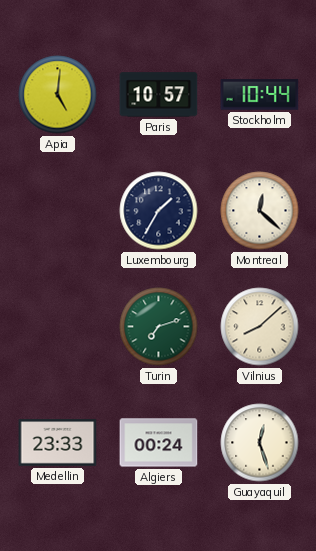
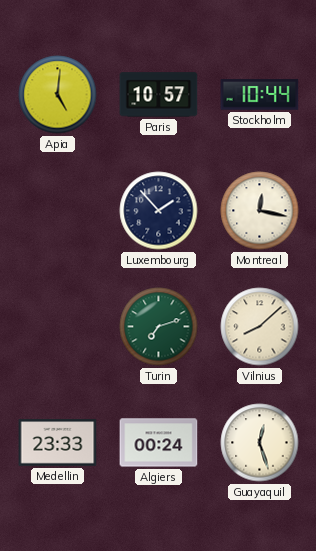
Luxembourg: 1:35 -> 1:53
Montreal: 12:22 -> 12:17
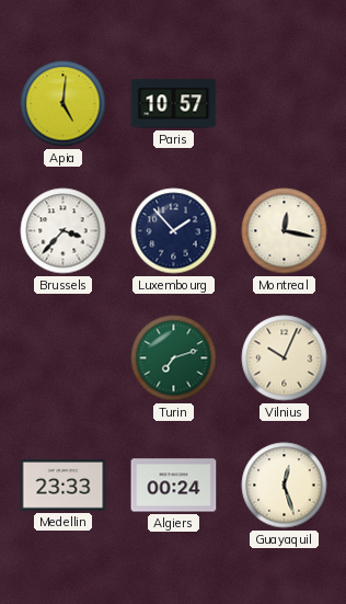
Stockholm: 10:44 -> none
Brussels: none -> 3:37
Vilnius: 8:08 -> 10:04
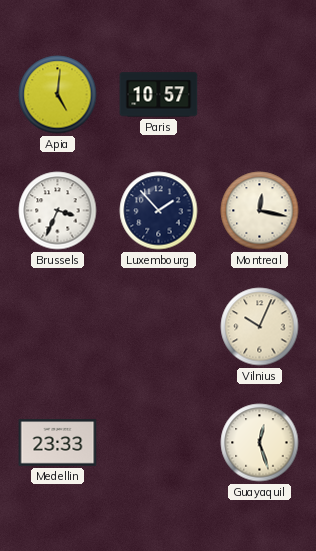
Brussels: 3:37 -> 3:34
Turin: 7:12 -> none
Algiers: 00:24 -> none
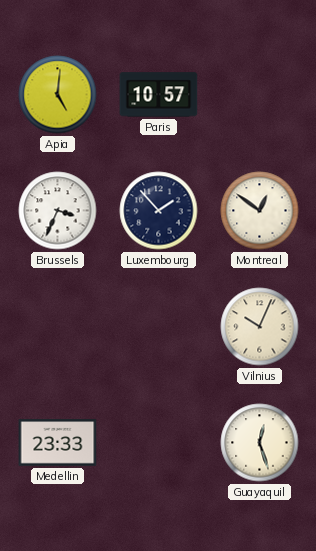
Montreal: 12:17 -> 12:51
